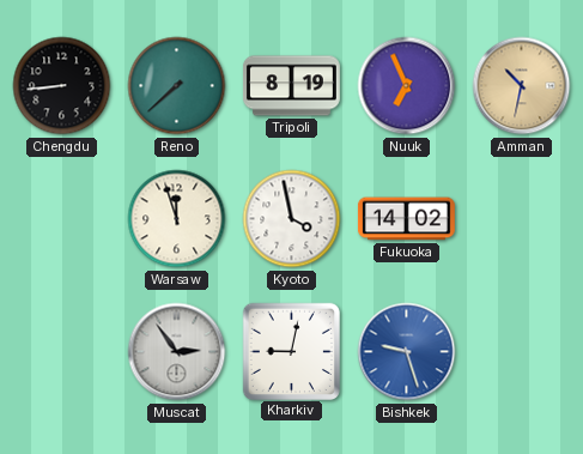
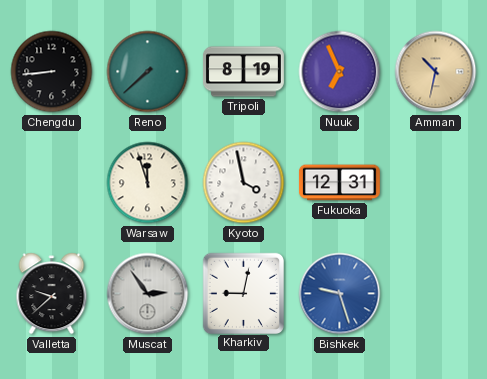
Fukuoka: 14:02 -> 12:31
Valletta: none -> 9:38
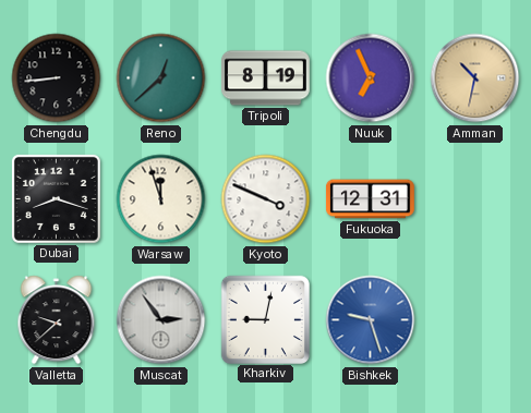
Reno: 7:38 -> 12:38
Dubai: none -> 8:18
Kyoto: 3:58 -> 3:49
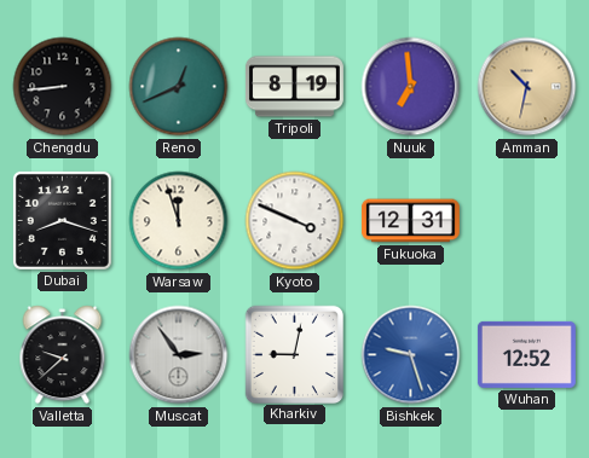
Reno: 12:38 -> 12:41
Nuuk: 6:56 -> 6:59
Wuhan: none -> 12:52
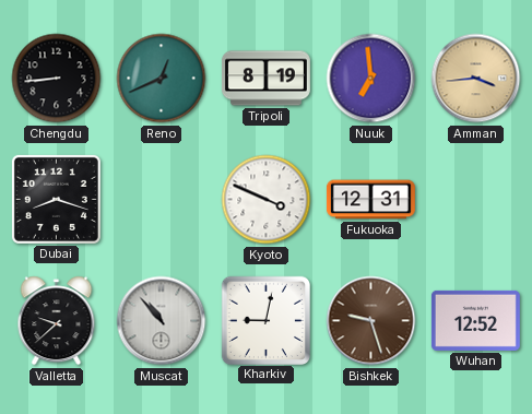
Amman: 10:32 -> 3:44
Warsaw: 11:57 -> none
Muscat: 2:54 -> 10:53
Bishkek dial: blue -> brown
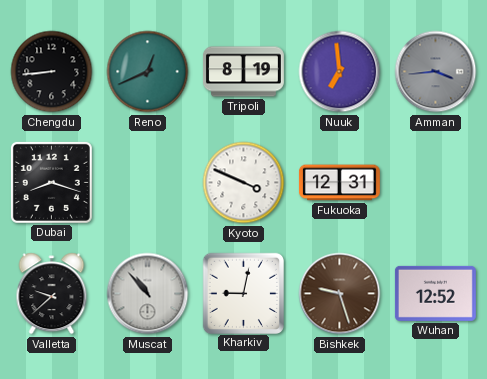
Amman dial: champagne -> grey
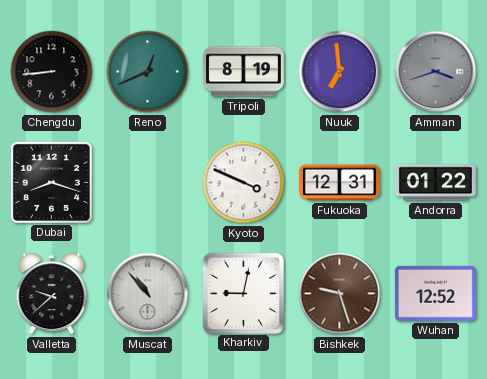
Amman: 3:44 -> 3:42
Andorra: none -> 01:22
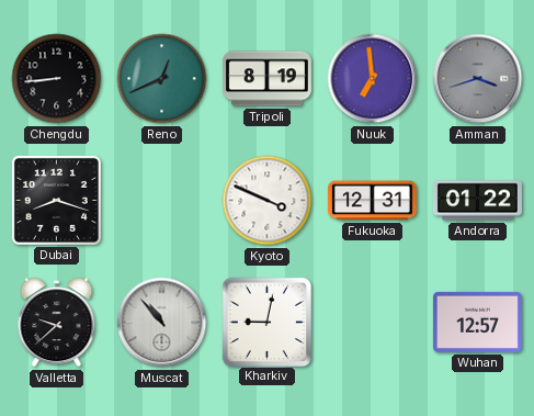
Bishkek: 9:27 -> none
Wuhan: 12:52 -> 12:57
